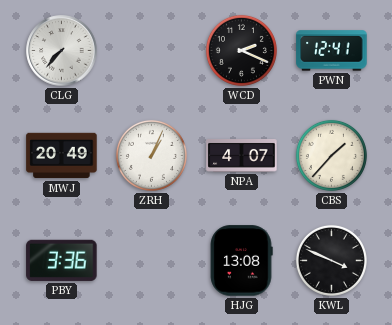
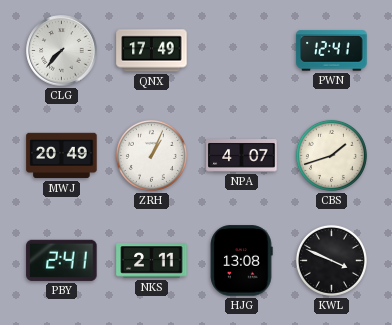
QNX: none -> 17:49
WCD: 2:19 -> none
CBS: 1:37 -> 1:42
PBY: 3:36 -> 2:41
NKS: none -> 2:11
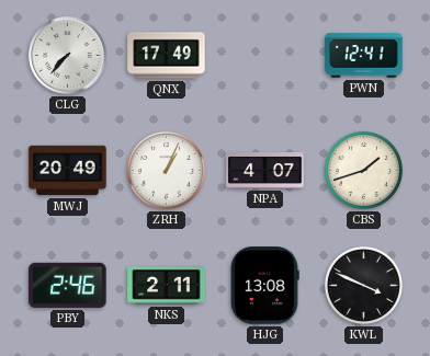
PBY: 2:41 -> 2:46
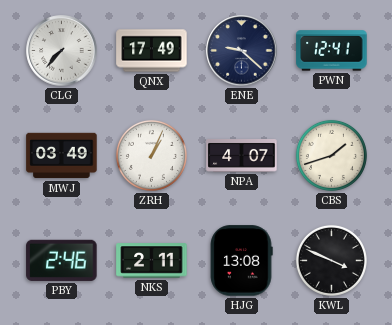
ENE: none -> 9:22
MWJ: 20:49 -> 03:49
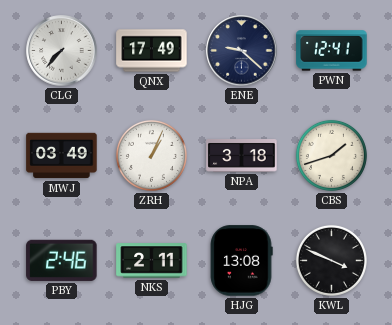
NPA: 4:07 -> 3:18
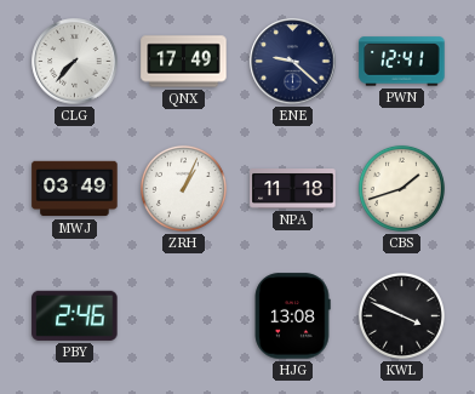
NPA: 3:18 -> 11:18
NKS: 2:11 -> none
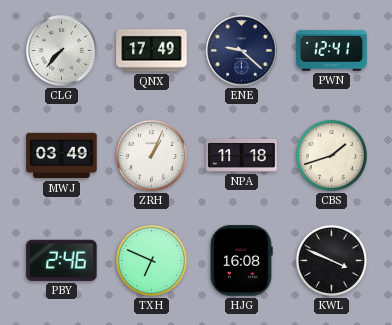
TXH: none -> 6:49
HJG: 13:08 -> 16:08
